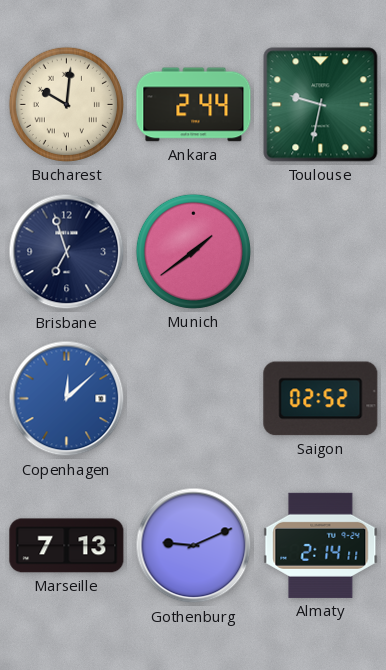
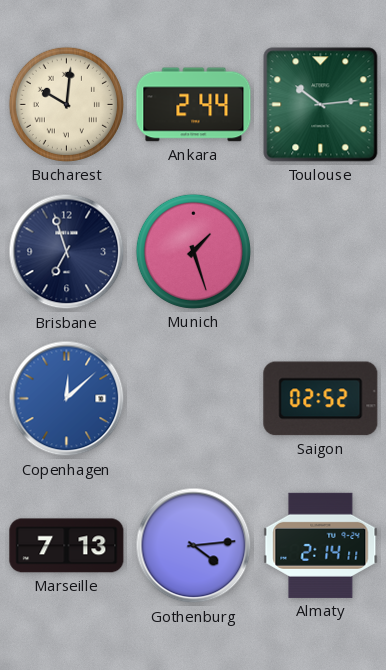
Toulouse: 9:32 -> 10:14
Munich: 1:39 -> 1:27
Gothenburg: 9:11 -> 4:14
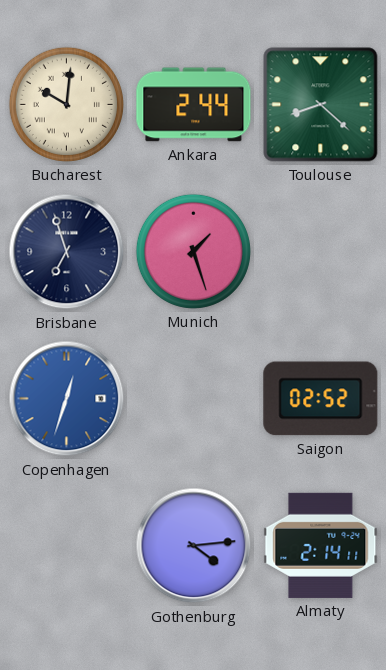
Toulouse: 10:14 -> 8:22
Copenhagen: 12:08 -> 12:33
Marseille: 7:13 -> none
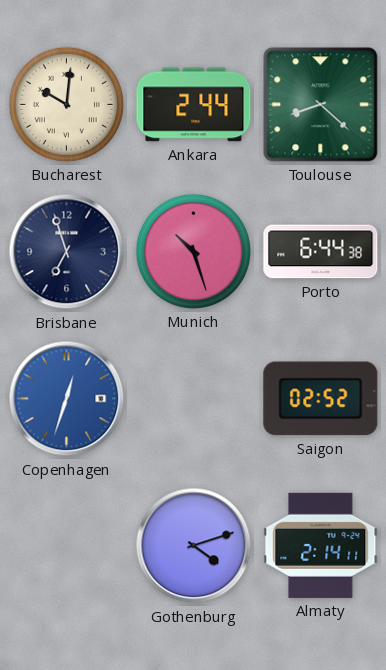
Munich: 1:27 -> 10:27
Porto: none -> 6:44
Gothenburg: 4:14 -> 4:12
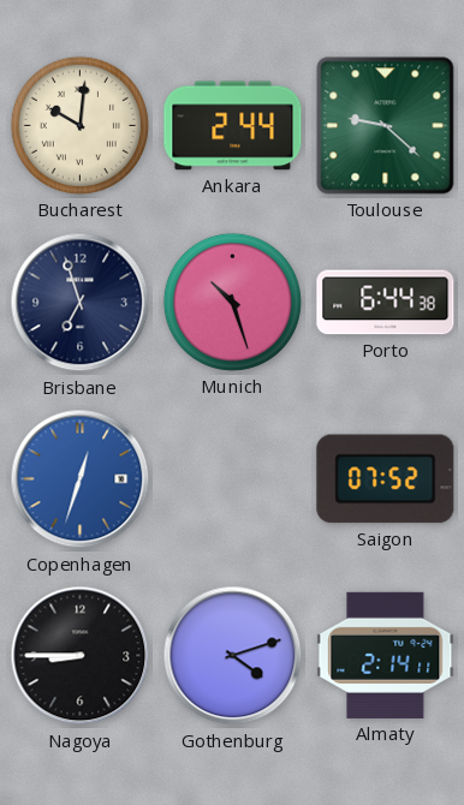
Toulouse: 8:22 -> 9:22
Saigon: 02:52 -> 07:52
Nagoya: none -> 8:45
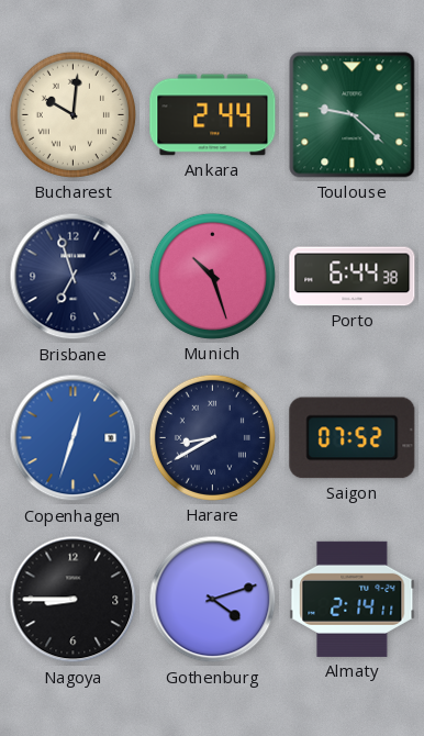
Harare: none -> 8:40
